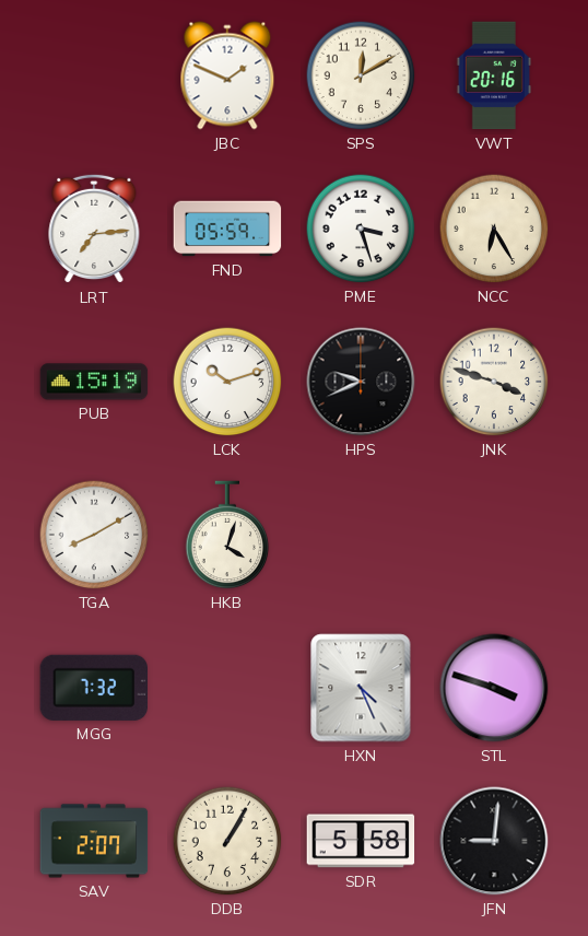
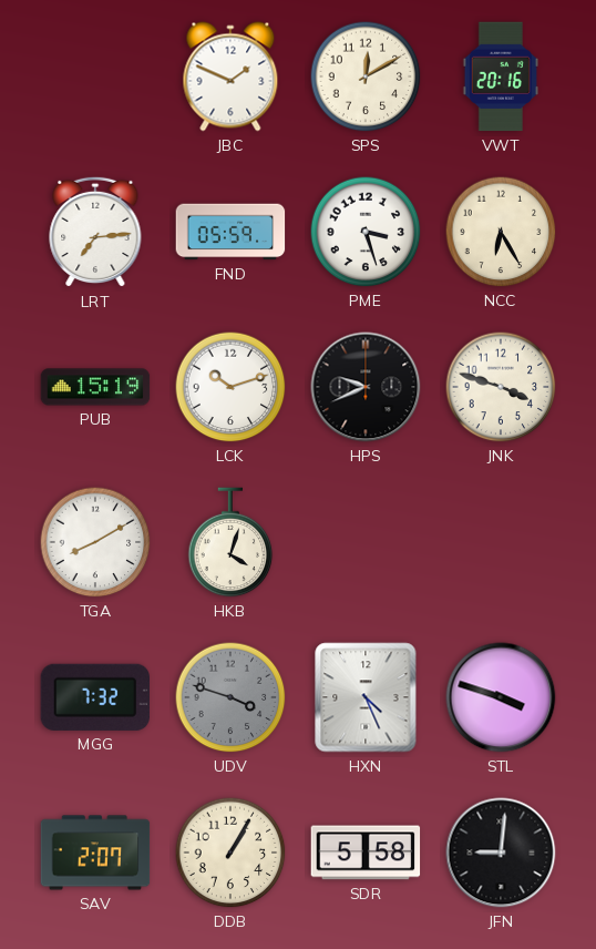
UDV: none -> 3:48
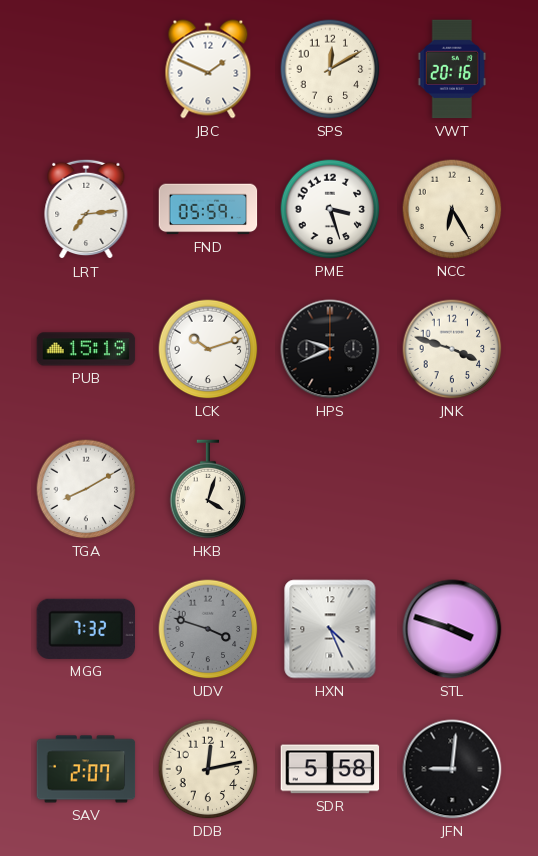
DDB: 1:05 -> 12:13
